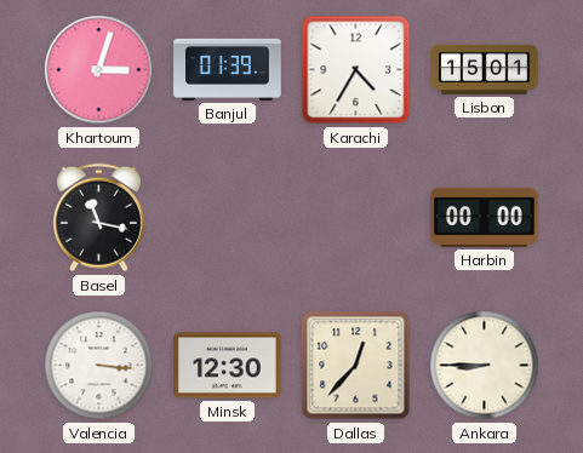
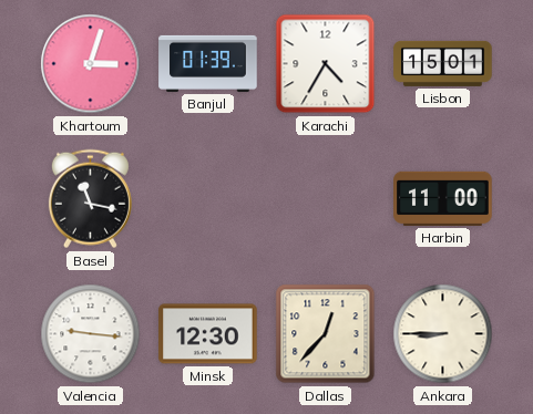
Harbin: 00:00 -> 11:00
Valencia: 3:16 -> 9:16
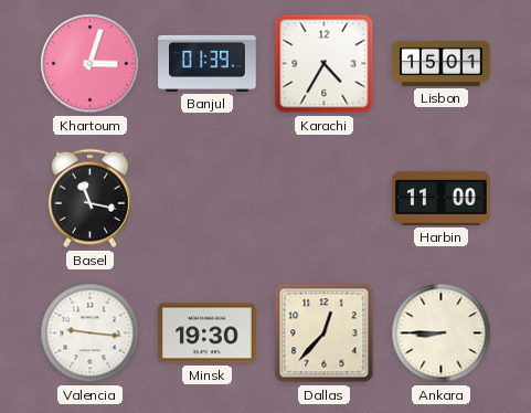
Minsk: 12:30 -> 19:30
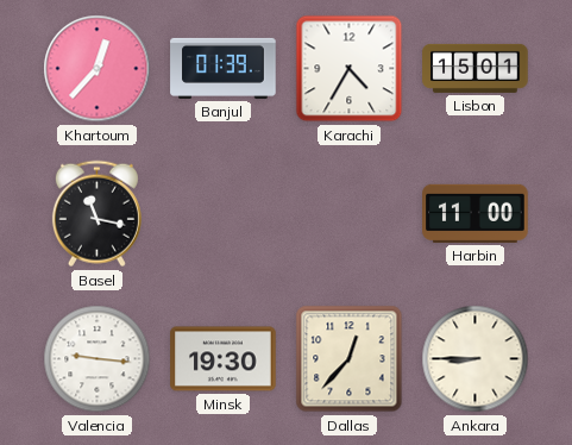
Khartoum: 3:03 -> 12:37
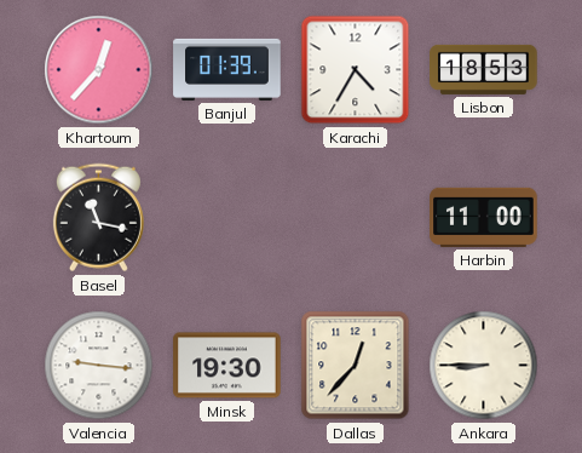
Lisbon: 15:01 -> 18:53
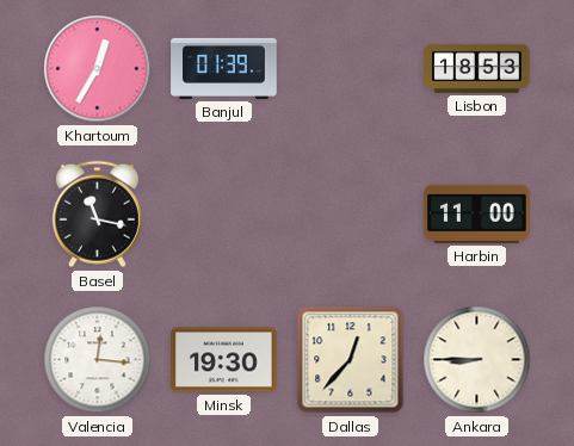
Khartoum: 12:37 -> 12:35
Karachi: 4:35 -> none
Valencia: 9:16 -> 12:16
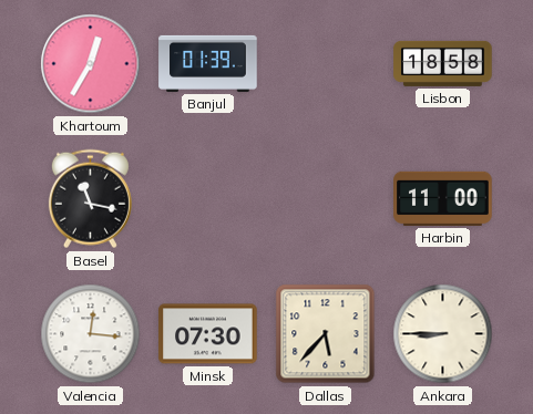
Lisbon: 18:53 -> 18:58
Minsk: 19:30 -> 07:30
Dallas: 12:37 -> 5:37
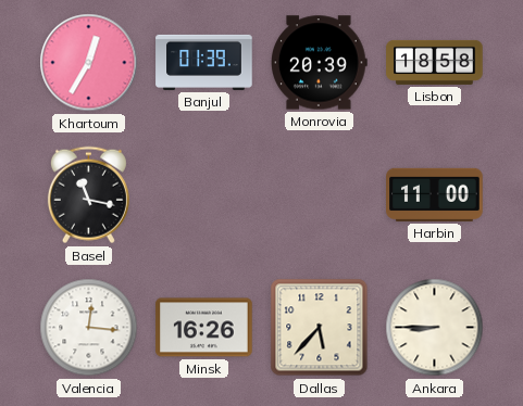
Monrovia: none -> 20:39
Minsk: 07:30 -> 16:26
